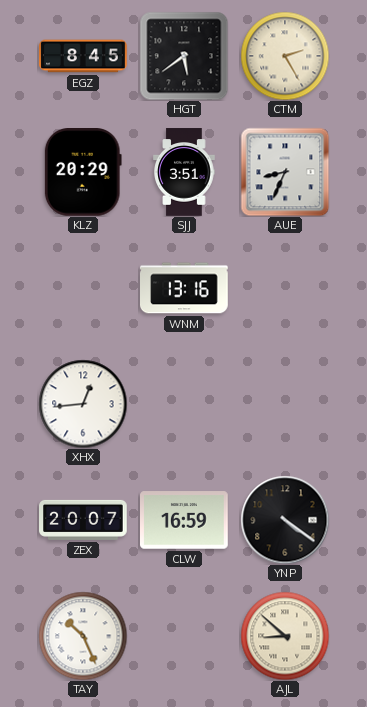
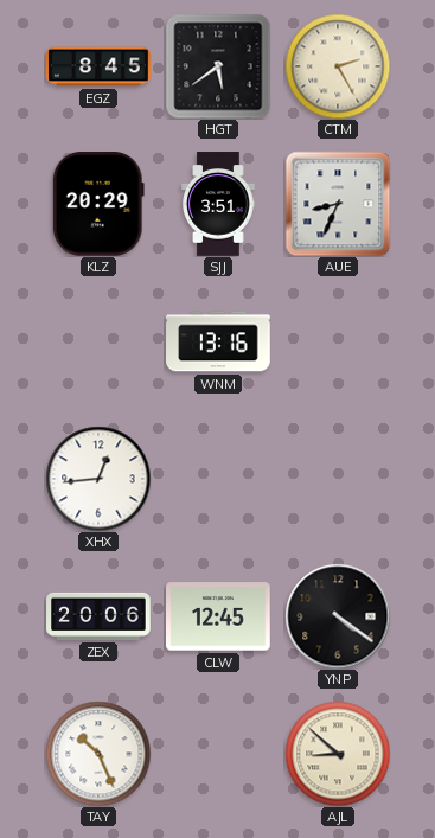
ZEX: 20:07 -> 20:06
CLW: 16:59 -> 12:45
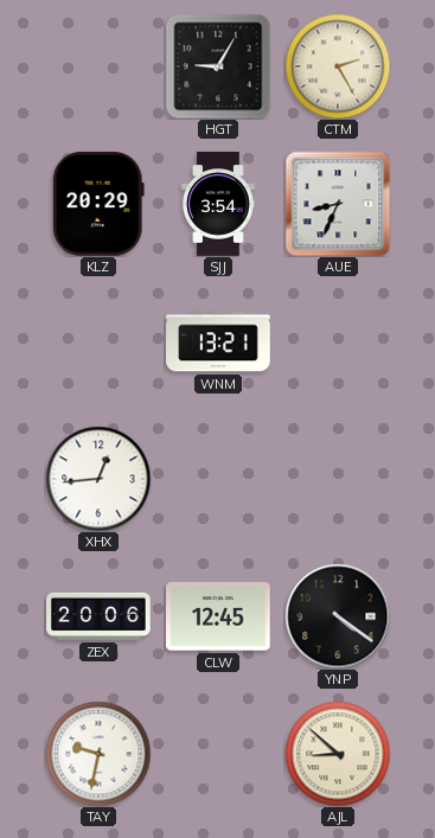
EGZ: 8:45 -> none
HGT: 5:39 -> 9:05
SJJ: 3:51 -> 3:54
WNM: 13:16 -> 13:21
TAY: 10:26 -> 9:32
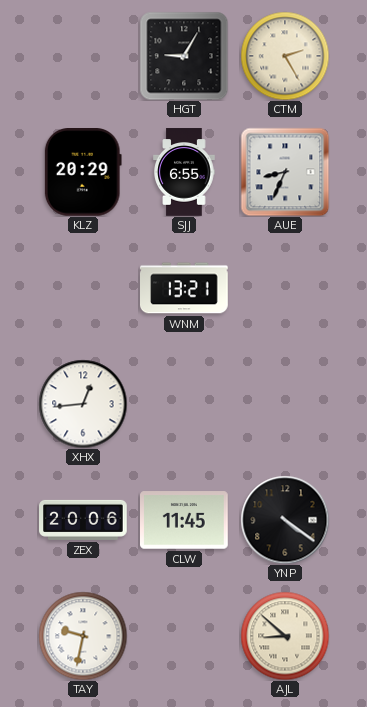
SJJ: 3:54 -> 6:55
CLW: 12:45 -> 11:45
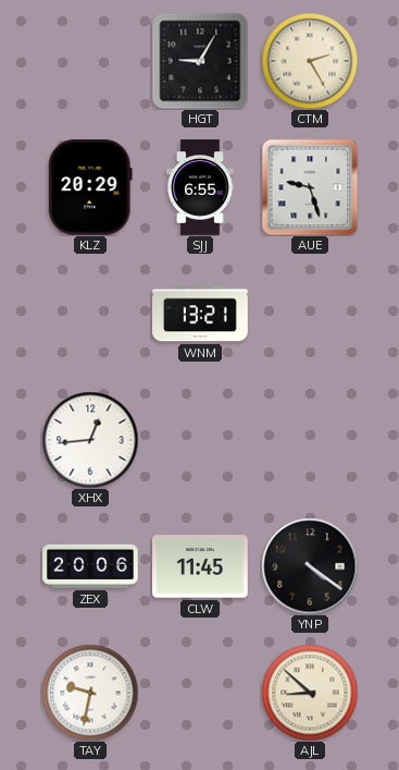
AUE: 8:34 -> 9:27
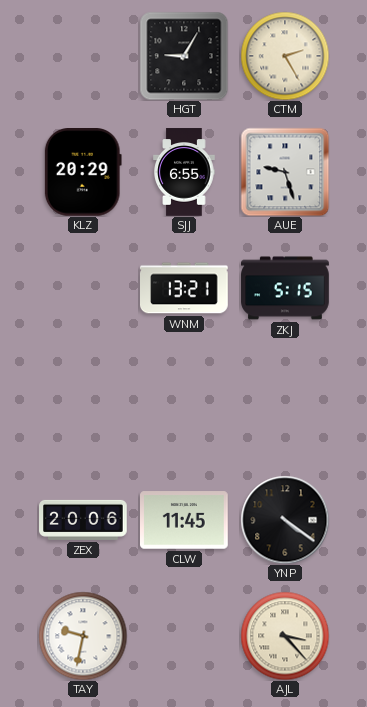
ZKJ: none -> 5:15
XHX: 12:44 -> none
AJL: 8:52 -> 3:23
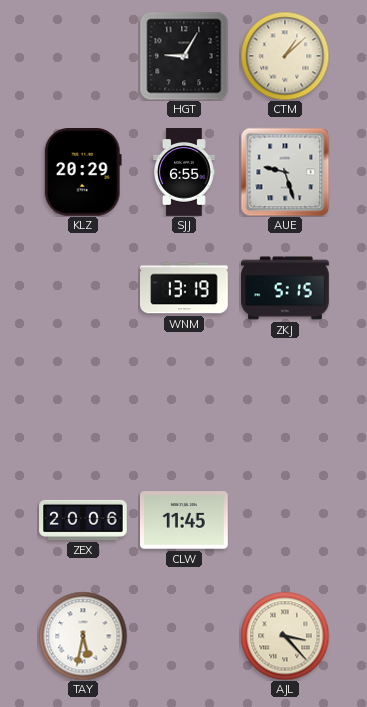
CTM: 2:25 -> 1:08
WNM: 13:21 -> 13:19
YNP: 4:21 -> none
TAY: 9:32 -> 5:32
